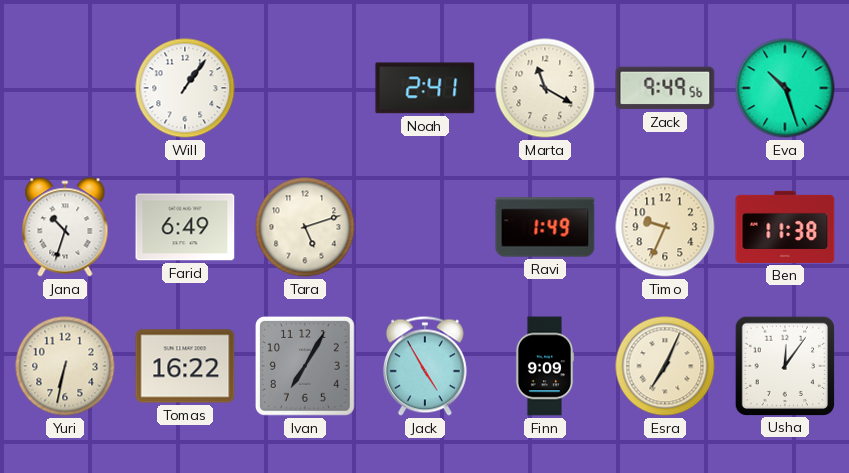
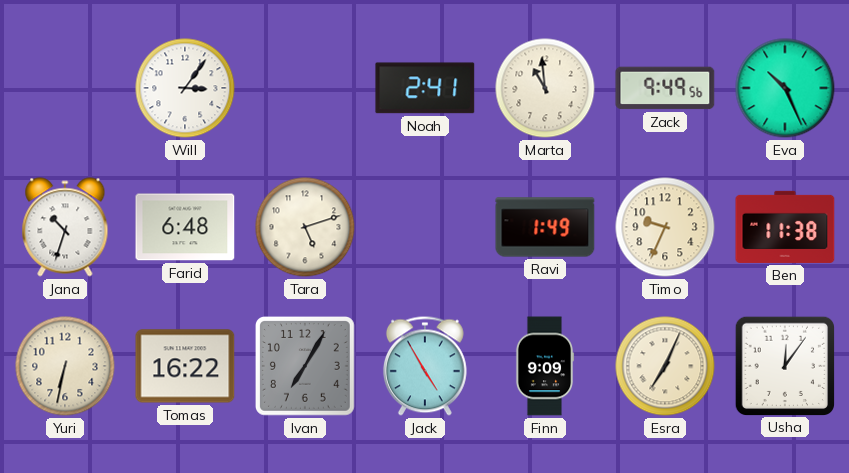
Will: 1:06 -> 3:06
Marta: 11:20 -> 10:59
Eva: 10:27 -> 10:26
Farid: 6:49 -> 6:48
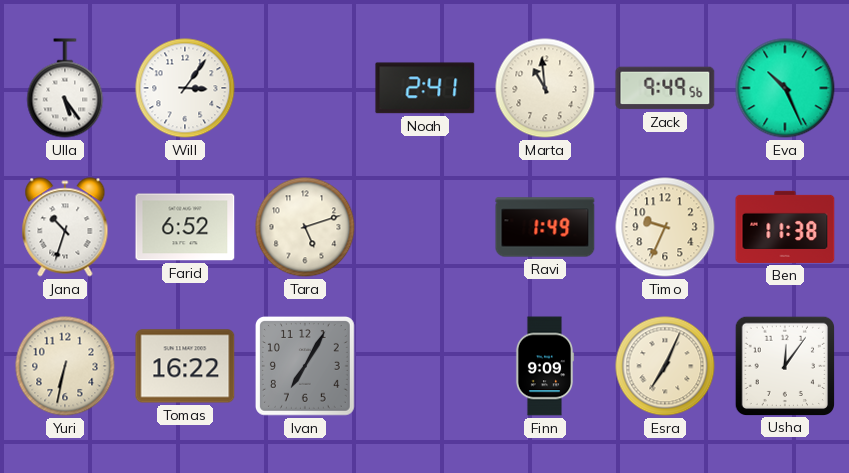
Ulla: none -> 5:24
Farid: 6:48 -> 6:52
Jack: 4:55 -> none
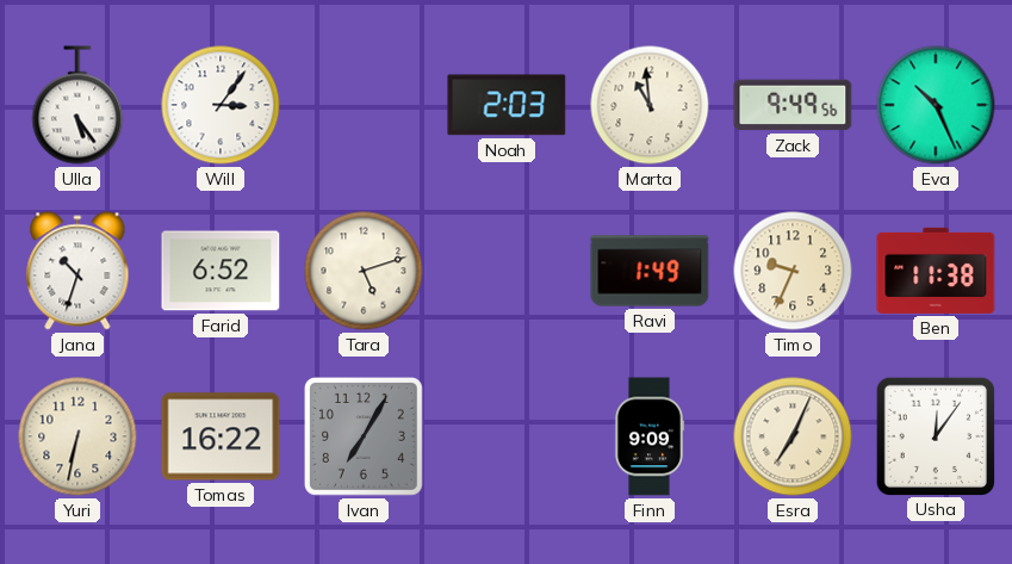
Noah: 2:41 -> 2:03
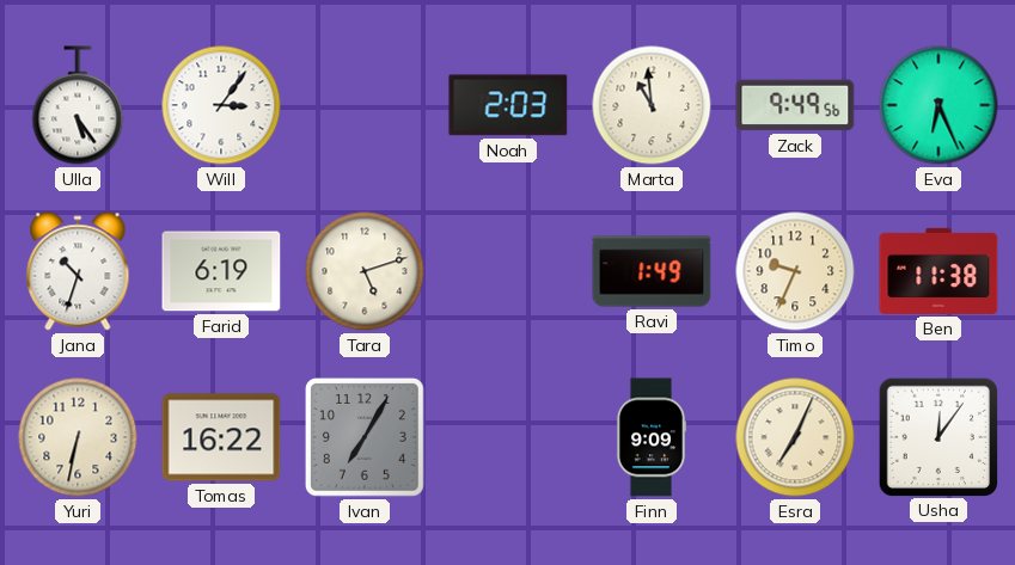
Eva: 10:26 -> 6:26
Farid: 6:52 -> 6:19
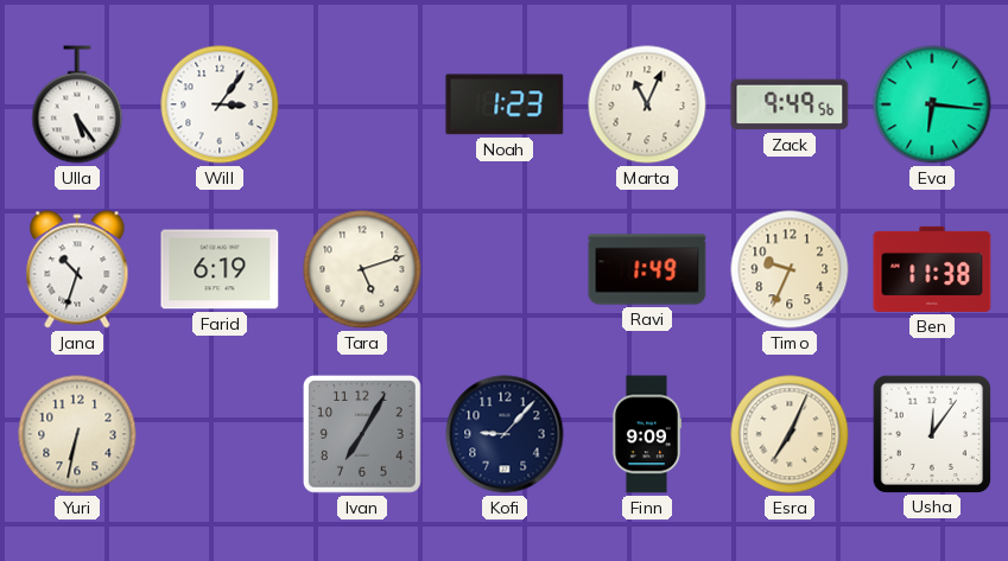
Noah: 2:03 -> 1:23
Marta: 10:59 -> 11:04
Eva: 6:26 -> 6:16
Tomas: 16:22 -> none
Kofi: none -> 9:07
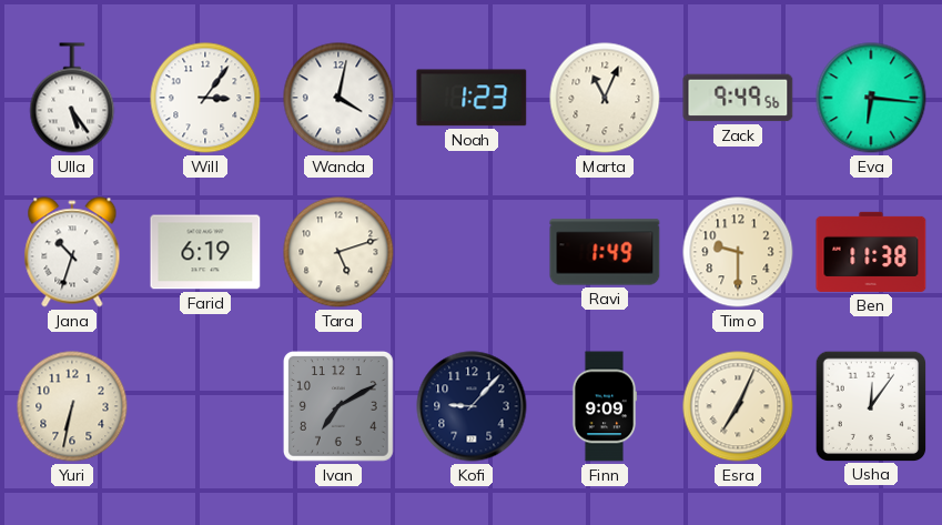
Wanda: none -> 4:02
Timo: 9:34 -> 9:30
Ivan: 7:05 -> 7:10
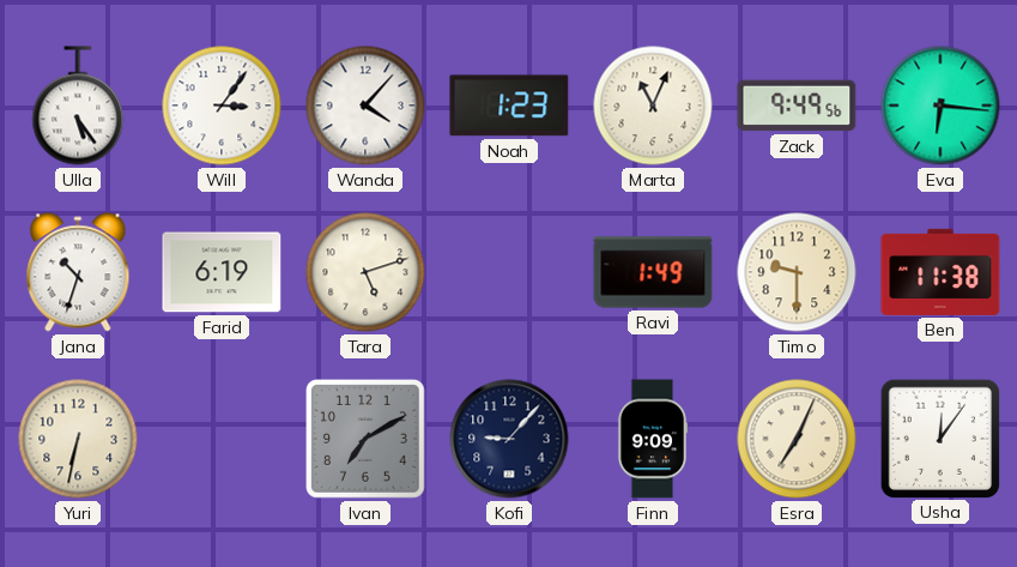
Wanda: 4:02 -> 4:07
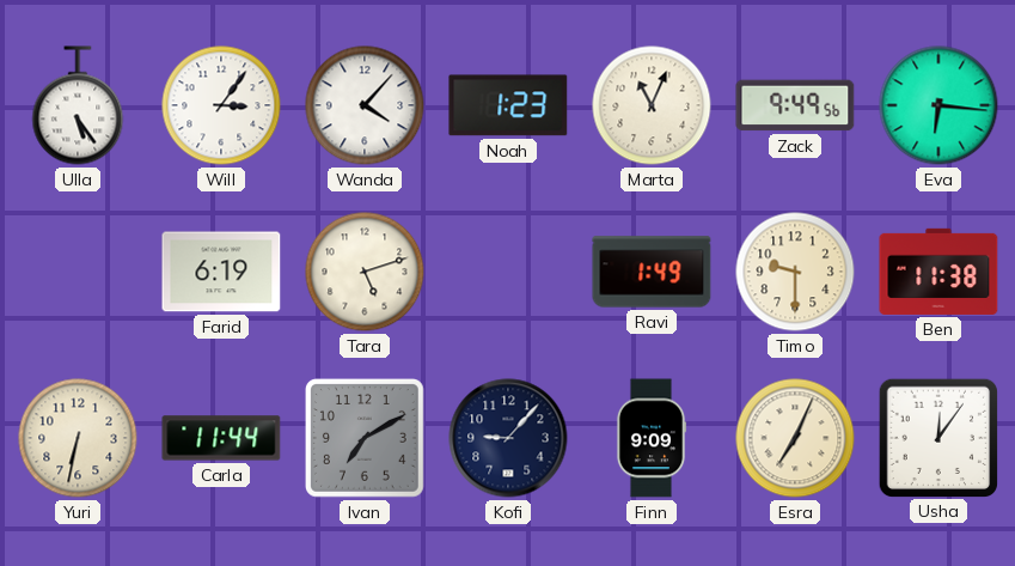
Jana: 10:33 -> none
Carla: none -> 11:44
